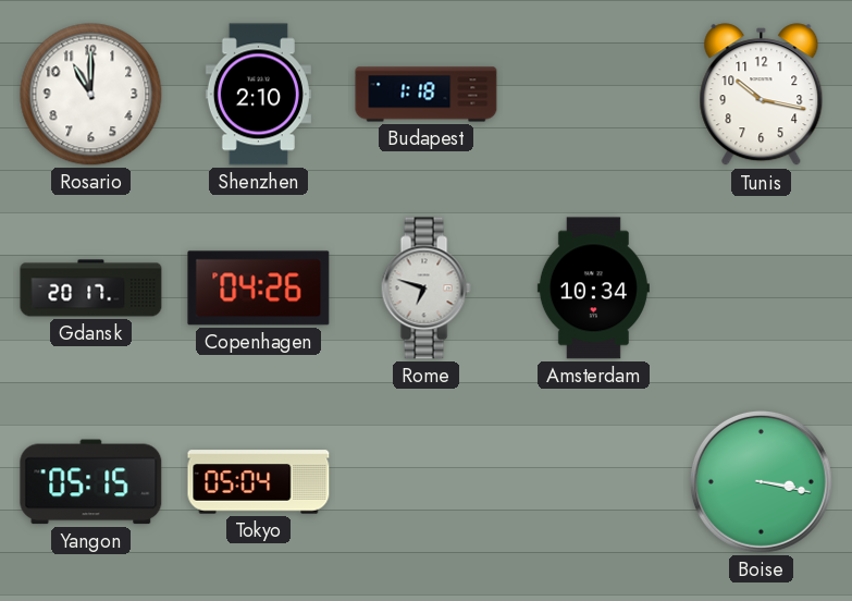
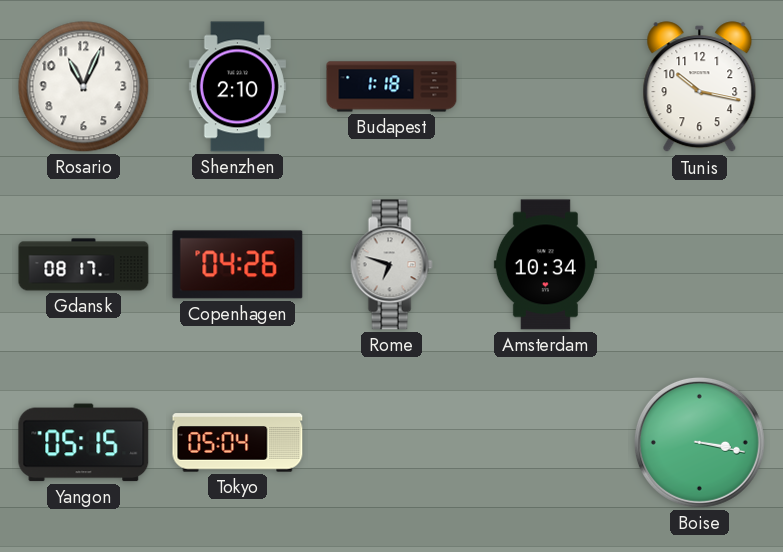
Rosario: 11:00 -> 11:04
Gdansk: 20:17 -> 08:17
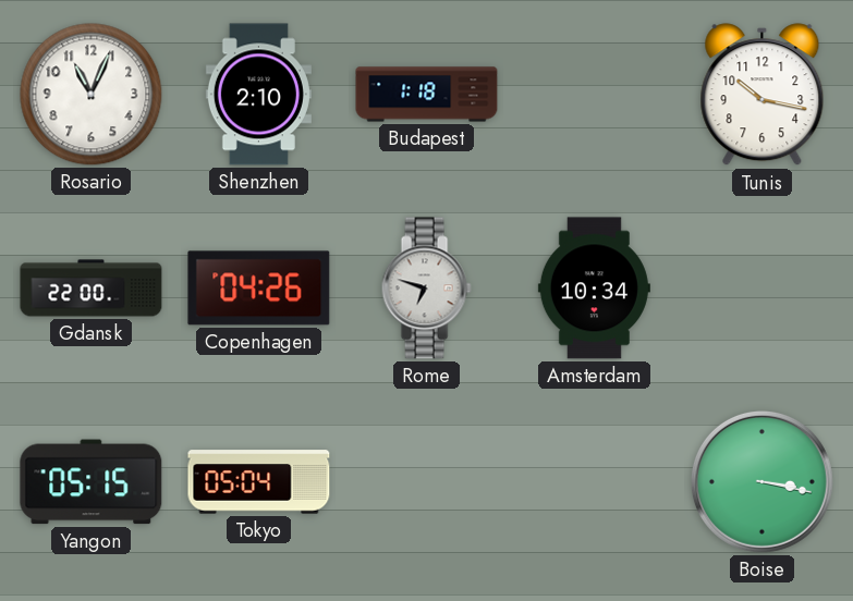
Gdansk: 08:17 -> 22:00
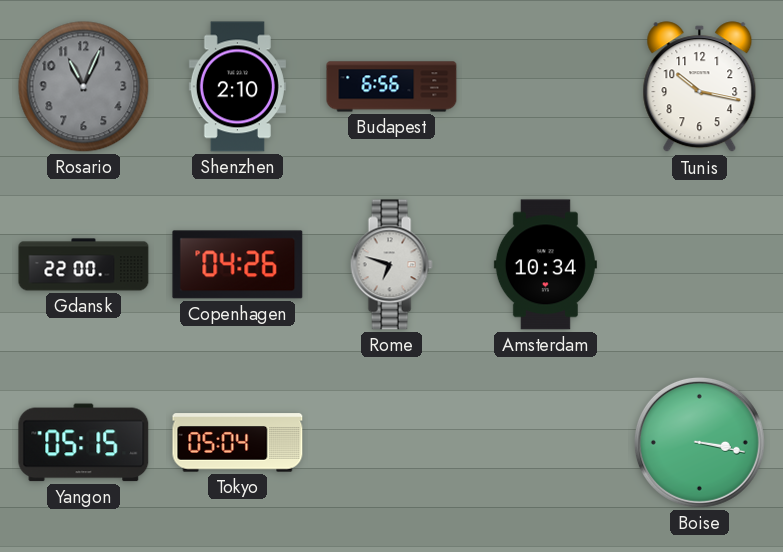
Rosario dial: white -> grey
Budapest: 1:18 -> 6:56
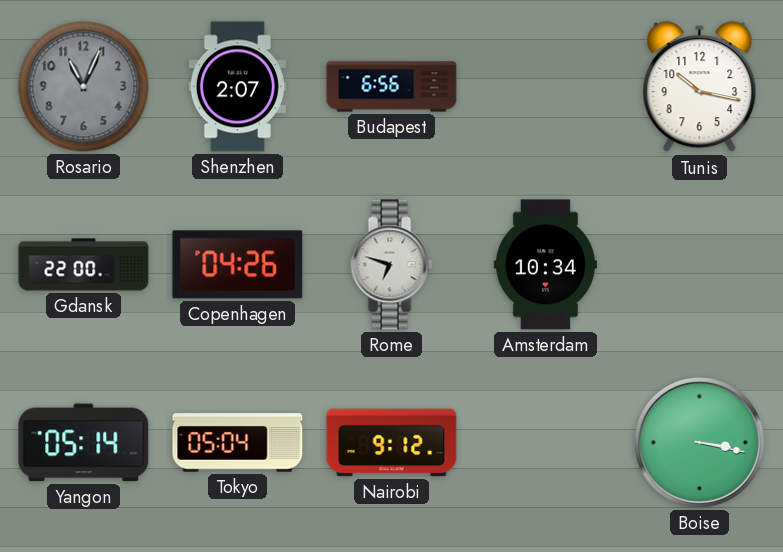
Shenzhen: 2:10 -> 2:07
Yangon: 05:15 -> 05:14
Nairobi: none -> 9:12
